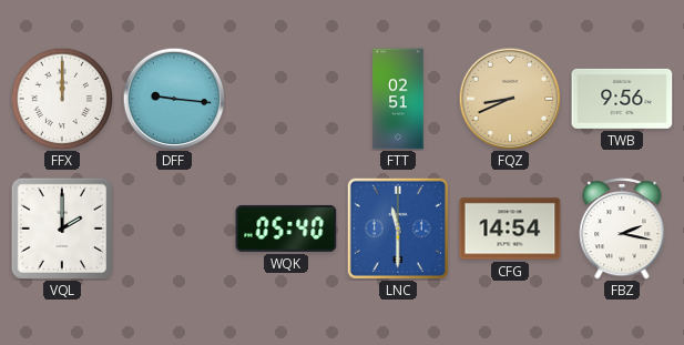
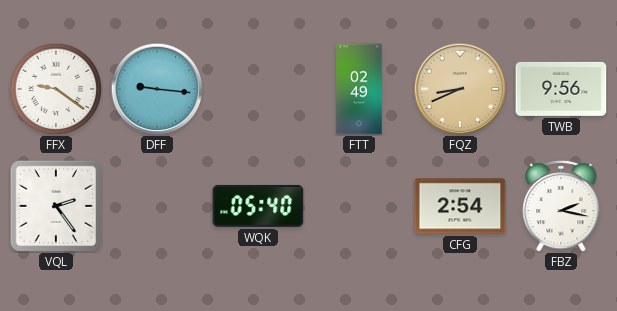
FFX: 12:00 -> 9:21
FTT: 02:51 -> 02:49
VQL: 2:00 -> 2:24
LNC: 11:30 -> none
CFG: 14:54 -> 2:54
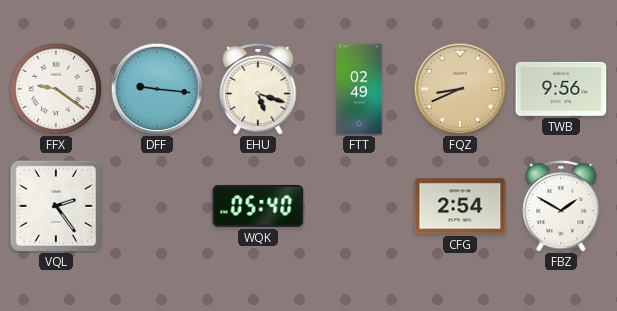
EHU: none -> 5:18
FBZ: 2:17 -> 1:50
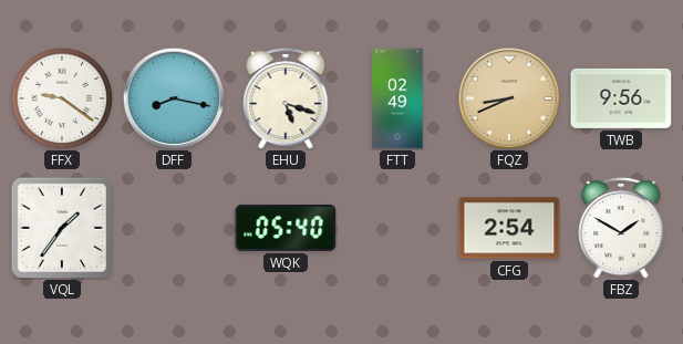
DFF: 9:16 -> 8:17
VQL: 2:24 -> 1:36
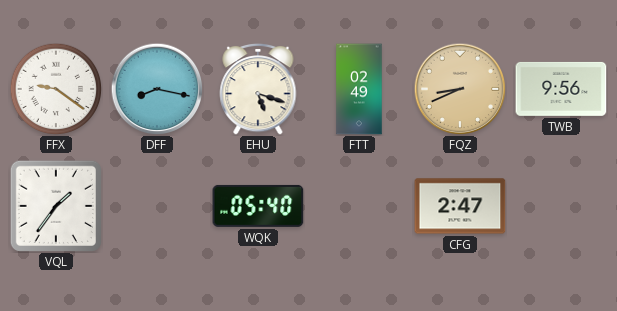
CFG: 2:54 -> 2:47
FBZ: 1:50 -> none
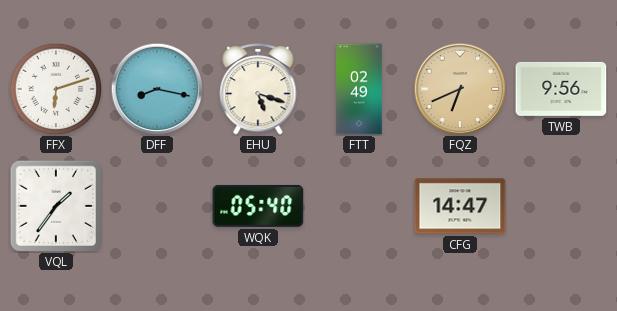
FFX: 9:21 -> 6:12
FQZ: 8:41 -> 6:41
CFG: 2:47 -> 14:47
